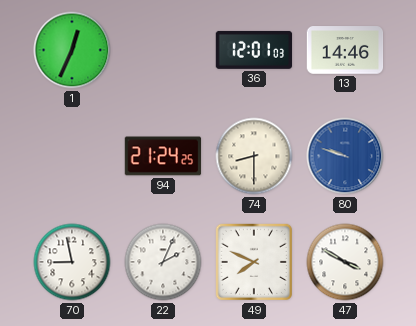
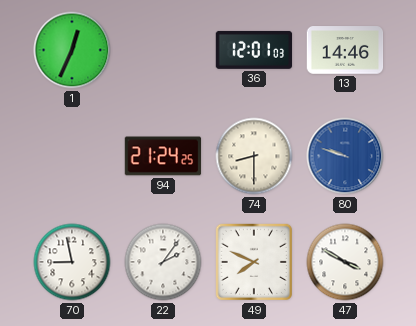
22: 2:04 -> 2:06
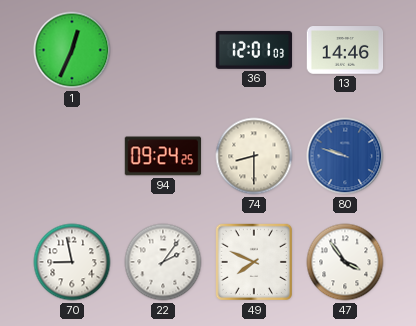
94: 21:24 -> 09:24
47: 3:50 -> 3:54
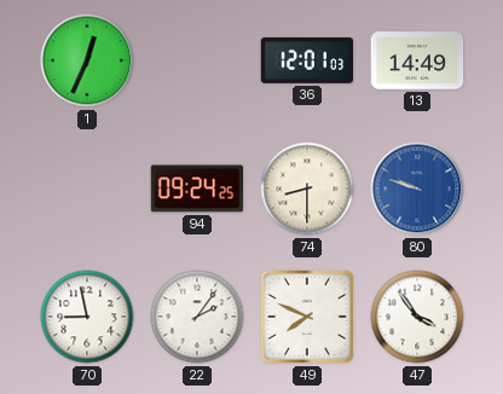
13: 14:46 -> 14:49
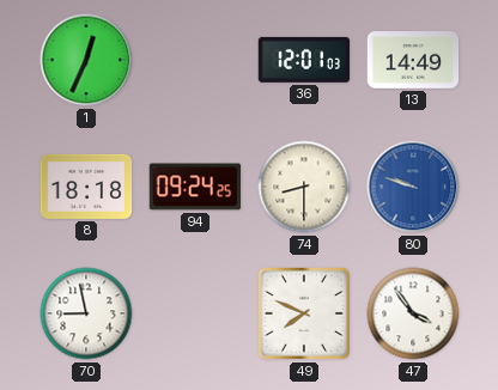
8: none -> 18:18
22: 2:06 -> none
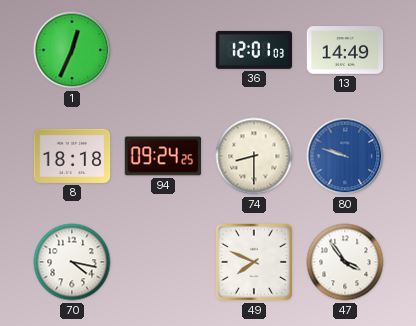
70: 8:58 -> 4:17
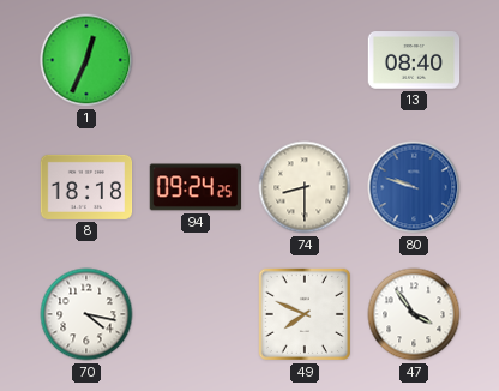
36: 12:01 -> none
13: 14:49 -> 08:40
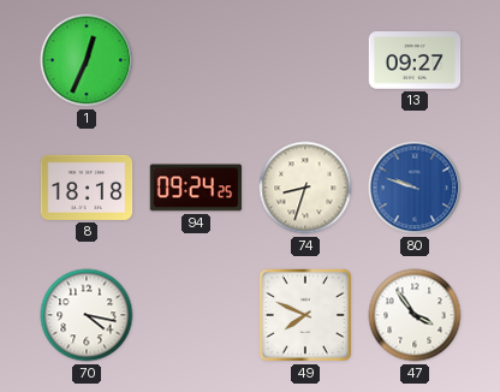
13: 08:40 -> 09:27
74: 8:30 -> 8:33
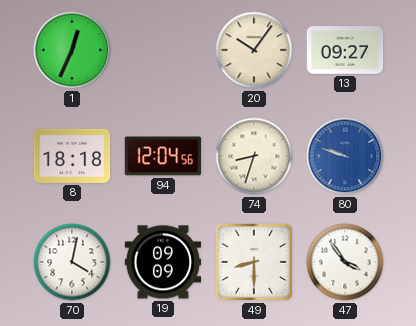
20: none -> 10:06
94: 09:24 -> 12:04
70: 4:17 -> 4:02
19: none -> 09:09
49: 7:49 -> 8:30
